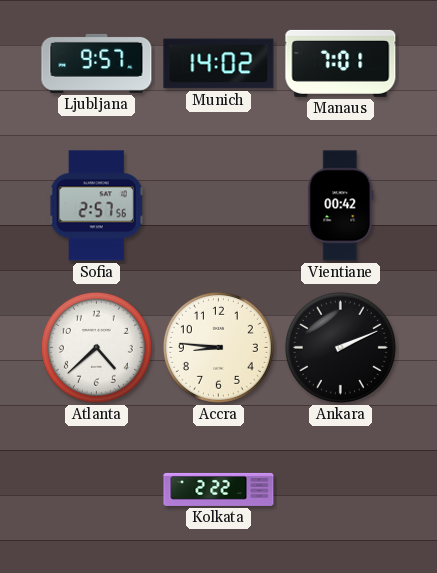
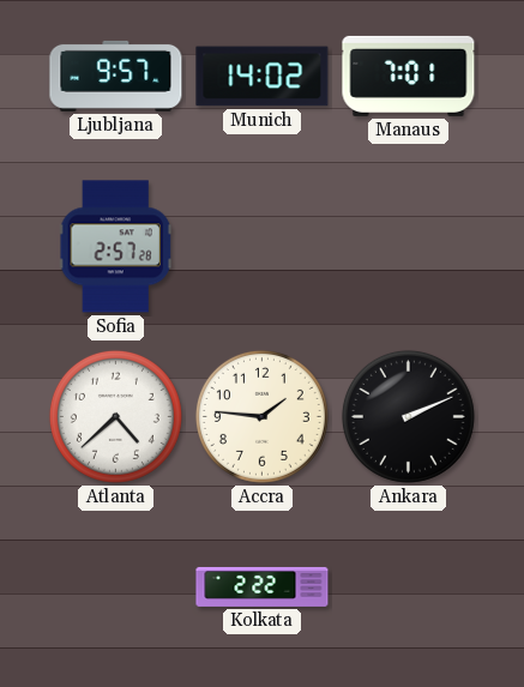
Sofia: 2:57:56 -> 2:57:28
Vientiane: 00:42 -> none
Accra: 8:46 -> 1:46
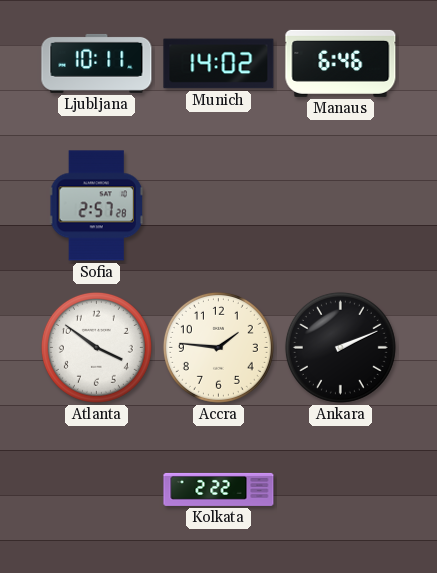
Ljubljana: 9:57 -> 10:11
Manaus: 7:01 -> 6:46
Atlanta: 4:38 -> 3:51
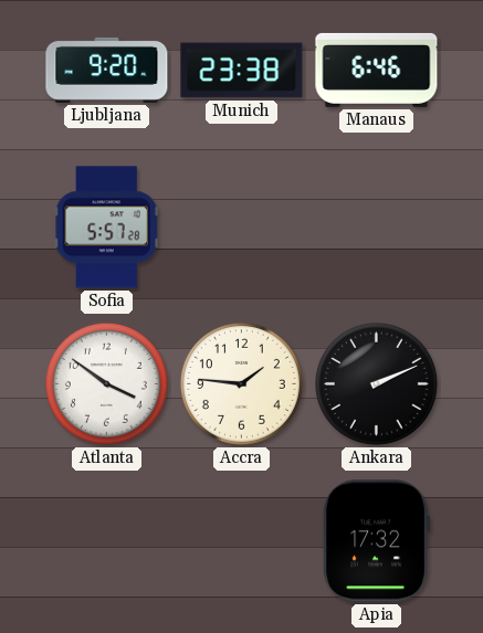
Ljubljana: 10:11 -> 9:20
Munich: 14:02 -> 23:38
Sofia: 2:57 -> 5:57
Kolkata: 2:22 -> none
Apia: none -> 17:32
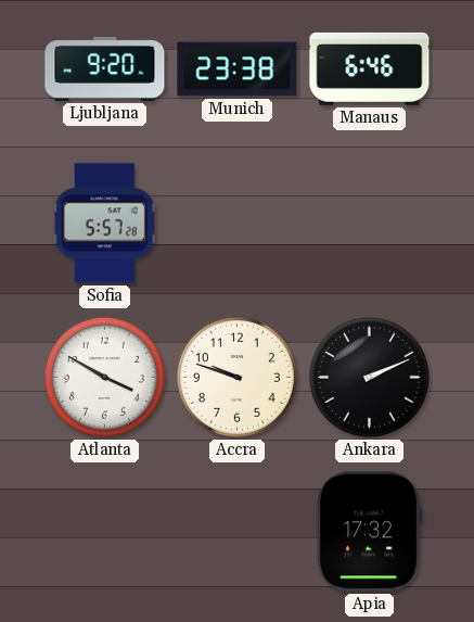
Atlanta: 3:51 -> 3:50
Accra: 1:46 -> 9:48
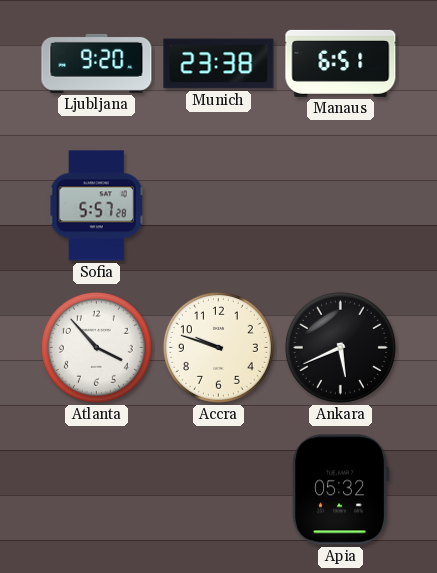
Manaus: 6:46 -> 6:51
Atlanta: 3:50 -> 3:53
Ankara: 2:11 -> 5:41
Apia: 17:32 -> 05:32
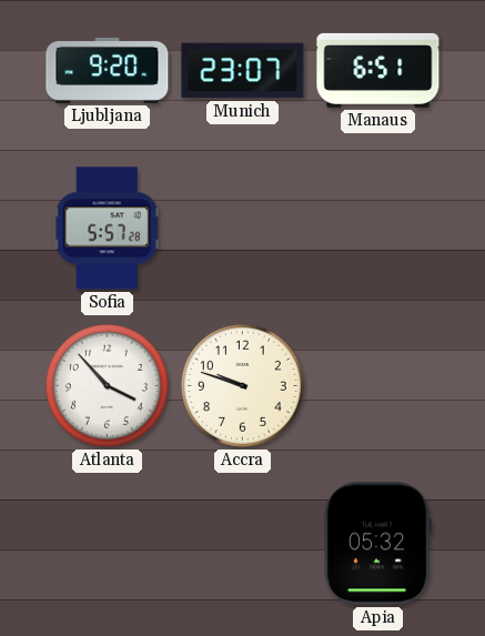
Munich: 23:38 -> 23:07
Ankara: 5:41 -> none
